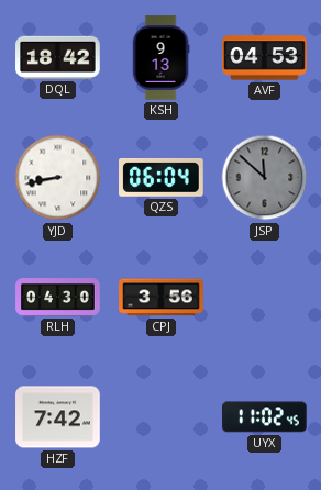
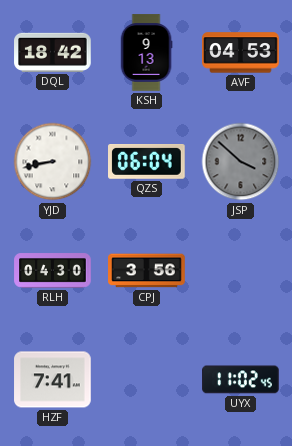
JSP: 11:52 -> 3:52
HZF: 7:42 -> 7:41
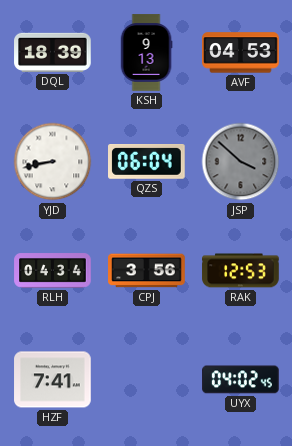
DQL: 18:42 -> 18:39
RLH: 04:30 -> 04:34
RAK: none -> 12:53
UYX: 11:02 -> 04:02
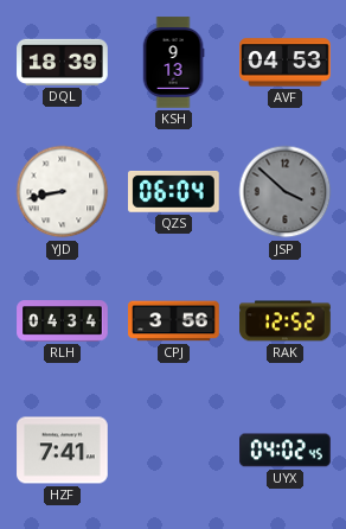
RAK: 12:53 -> 12:52
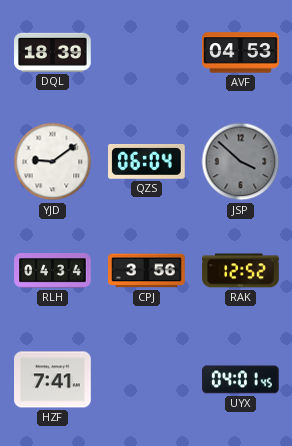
KSH: 9:13 -> none
YJD: 8:43 -> 9:09
UYX: 04:02 -> 04:01
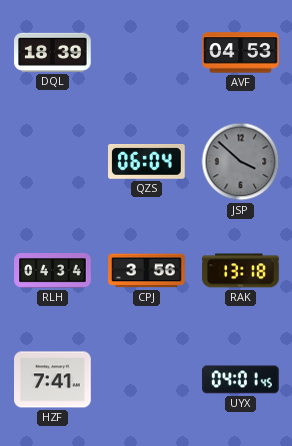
YJD: 9:09 -> none
RAK: 12:52 -> 13:18
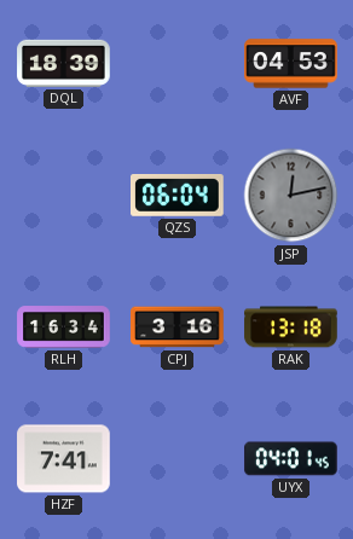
JSP: 3:52 -> 12:13
RLH: 04:34 -> 16:34
CPJ: 3:56 -> 3:16
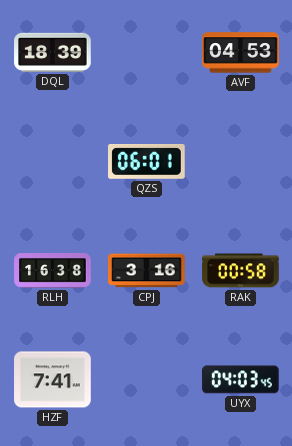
QZS: 06:04 -> 06:01
JSP: 12:13 -> none
RLH: 16:34 -> 16:38
RAK: 13:18 -> 00:58
UYX: 04:01 -> 04:03
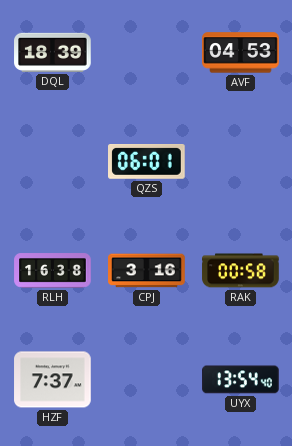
HZF: 7:41 -> 7:37
UYX: 04:03 -> 13:54
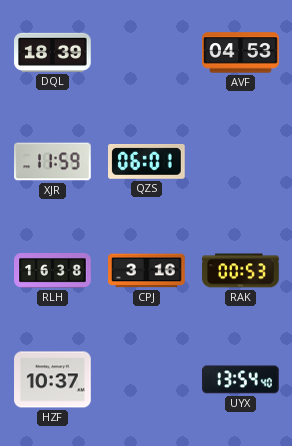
XJR: none -> 11:59
RAK: 00:58 -> 00:53
HZF: 7:37 -> 10:37
